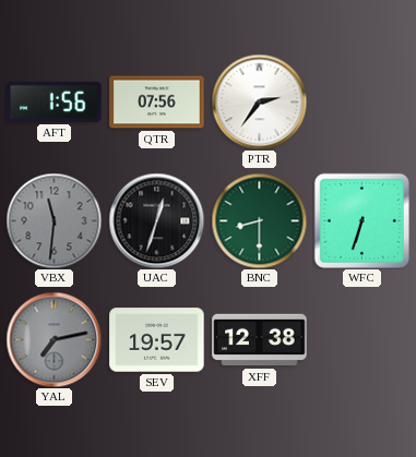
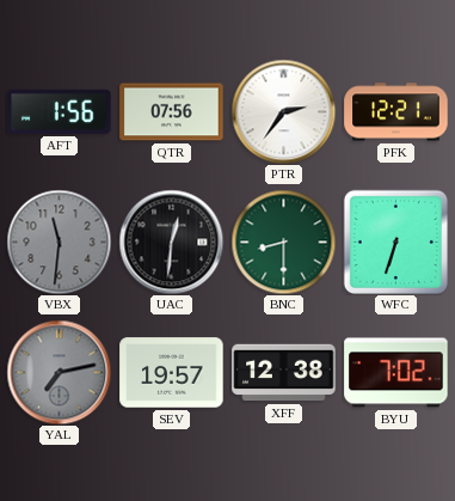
PFK: none -> 12:21
UAC: 12:33 -> 12:31
BYU: none -> 7:02
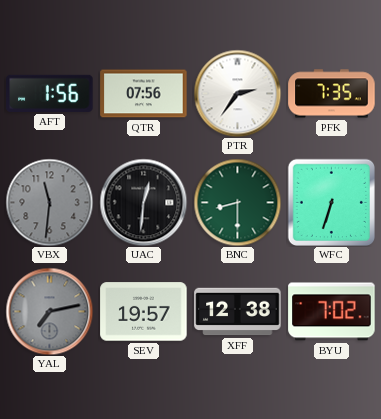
PFK: 12:21 -> 7:35
